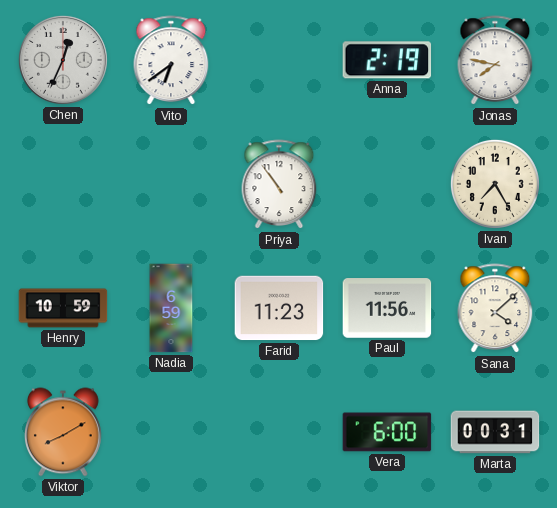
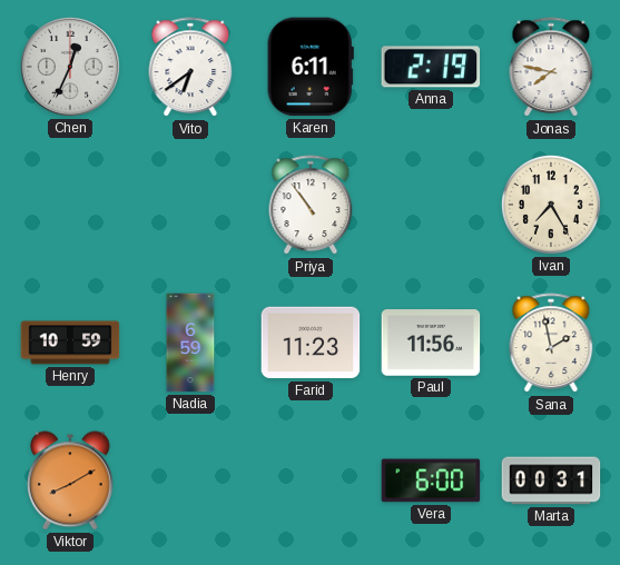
Karen: none -> 6:11
Sana: 4:08 -> 1:58
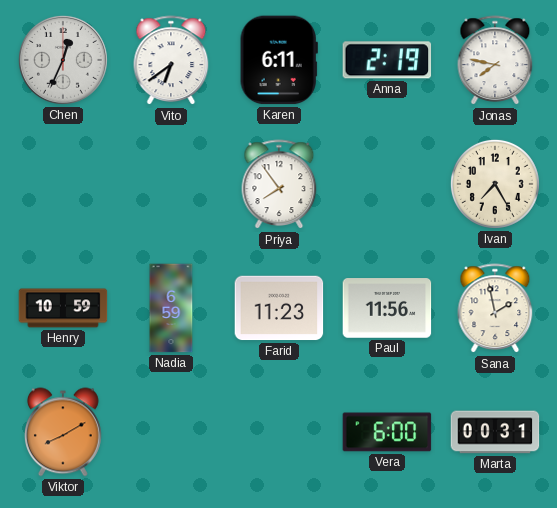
Priya: 10:54 -> 7:54
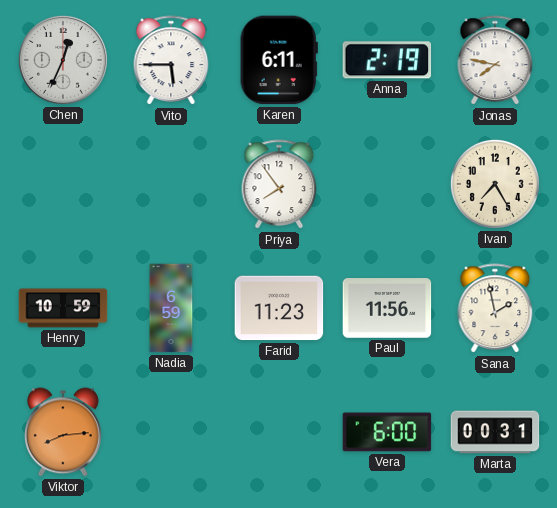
Vito: 6:39 -> 5:45
Viktor: 8:10 -> 8:14
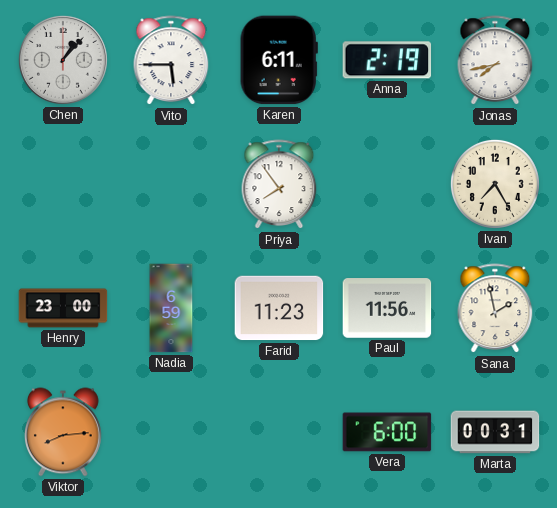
Chen: 12:34 -> 1:07
Jonas: 7:47 -> 7:43
Henry: 10:59 -> 23:00
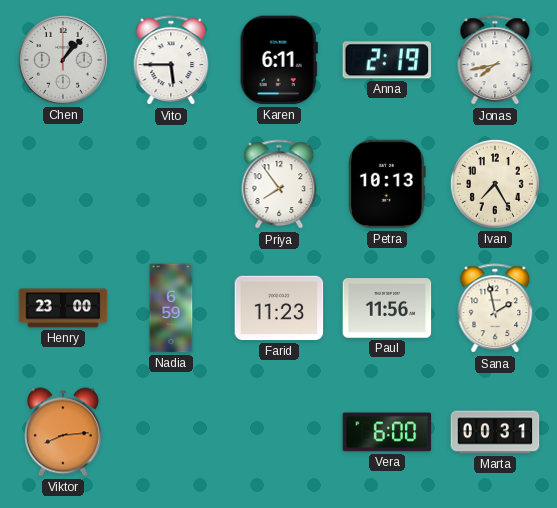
Petra: none -> 10:13
